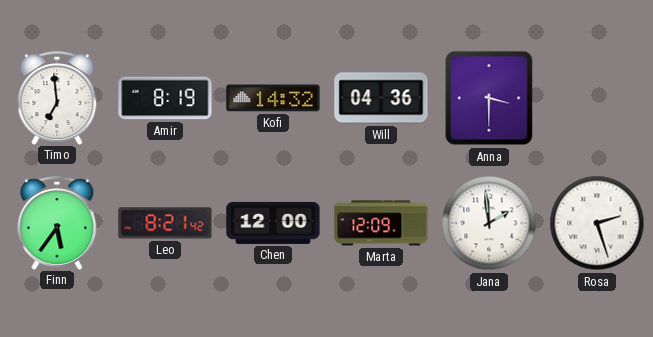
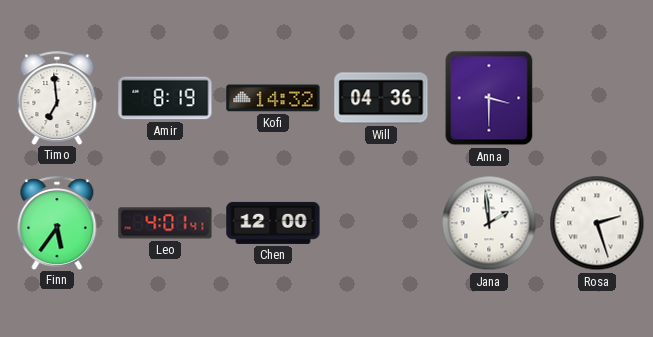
Leo: 8:21 -> 4:01
Marta: 12:09 -> none
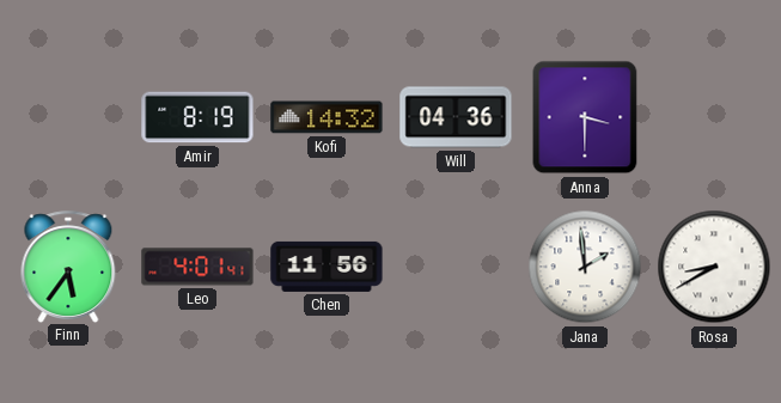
Timo: 6:59 -> none
Chen: 12:00 -> 11:56
Rosa: 2:27 -> 8:40
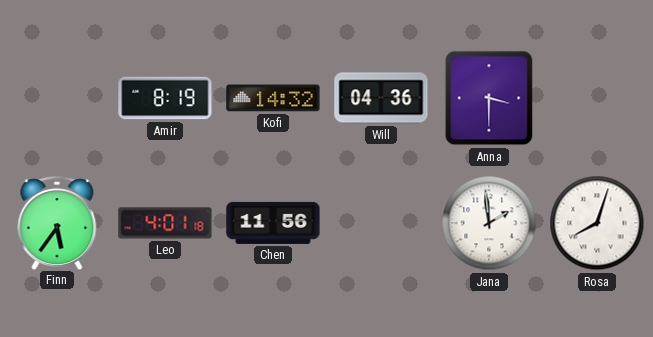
Leo: 4:01:41 -> 4:01:18
Rosa: 8:40 -> 8:03
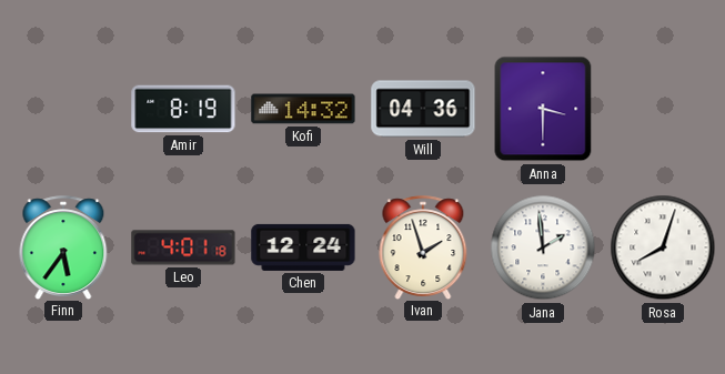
Chen: 11:56 -> 12:24
Ivan: none -> 1:57
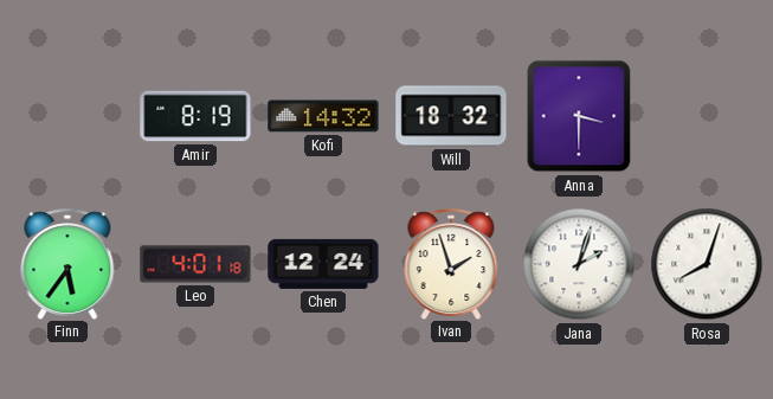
Will: 04:36 -> 18:32
Jana: 1:59 -> 2:03
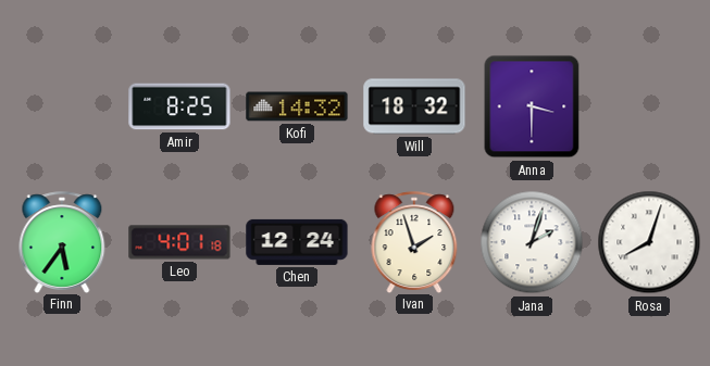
Amir: 8:19 -> 8:25
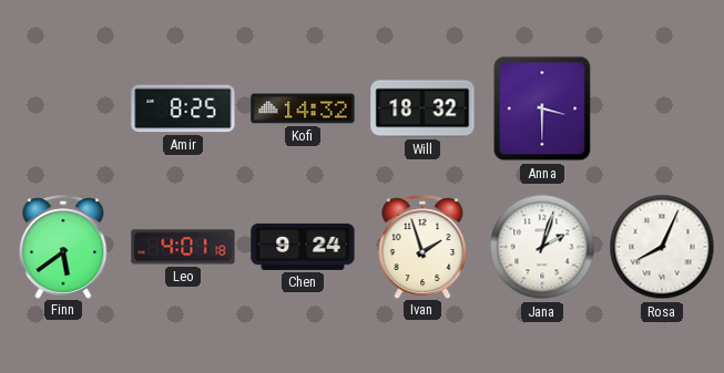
Finn: 5:36 -> 5:39
Chen: 12:24 -> 9:24
Rosa: 8:03 -> 8:04
